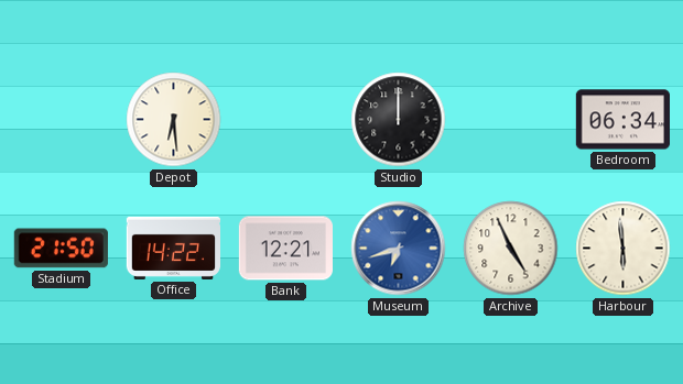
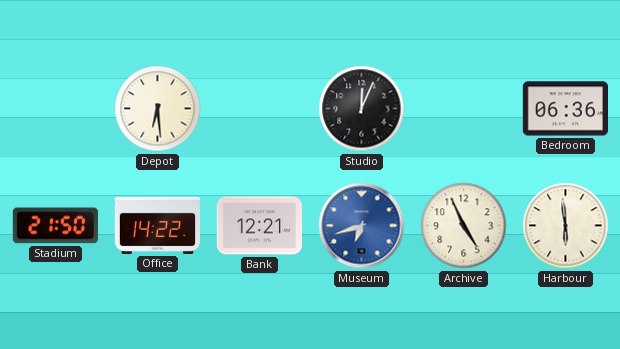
Studio: 12:00 -> 12:04
Bedroom: 06:34 -> 06:36
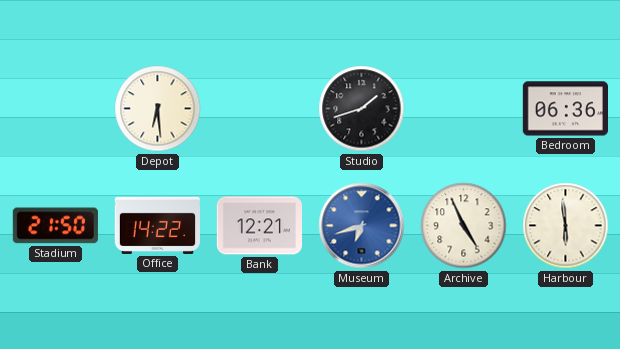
Studio: 12:04 -> 1:42
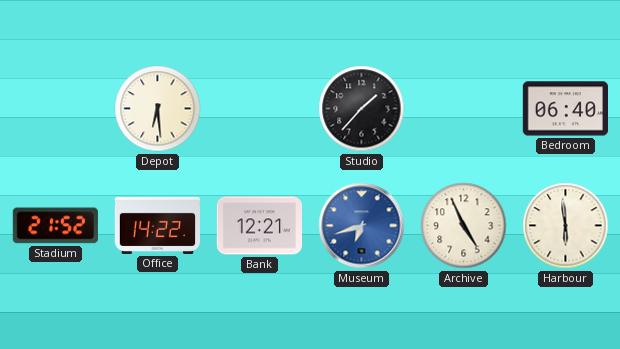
Studio: 1:42 -> 1:37
Bedroom: 06:36 -> 06:40
Stadium: 21:50 -> 21:52
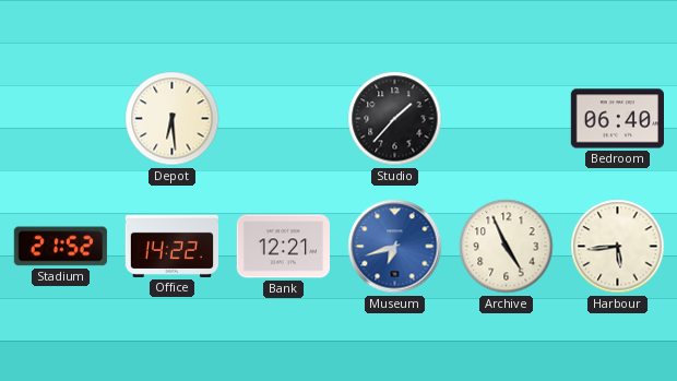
Harbour: 5:59 -> 5:44
